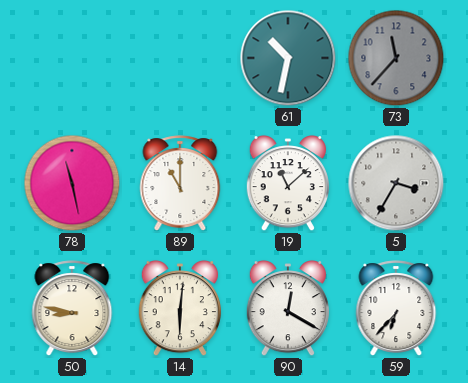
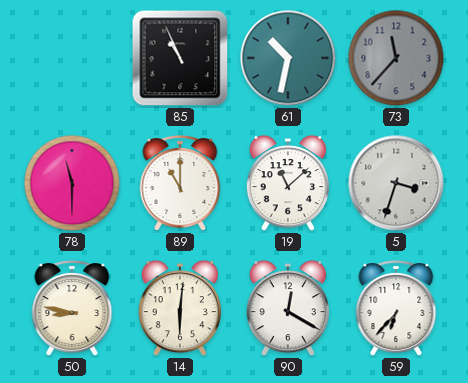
85: none -> 10:56
78: 11:28 -> 11:30
5: 3:35 -> 3:33
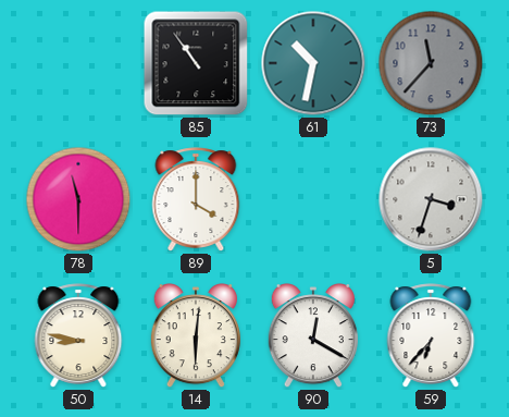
85: 10:56 -> 10:54
89: 11:00 -> 4:00
19: 11:08 -> none
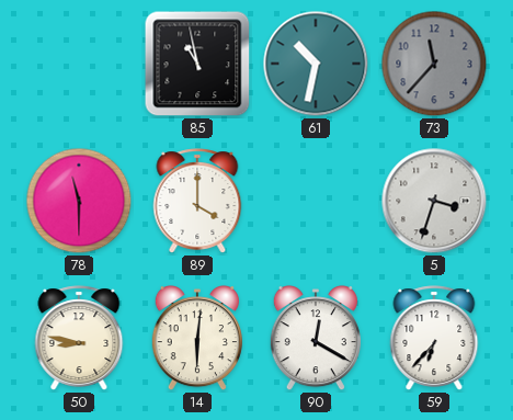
85: 10:54 -> 10:58
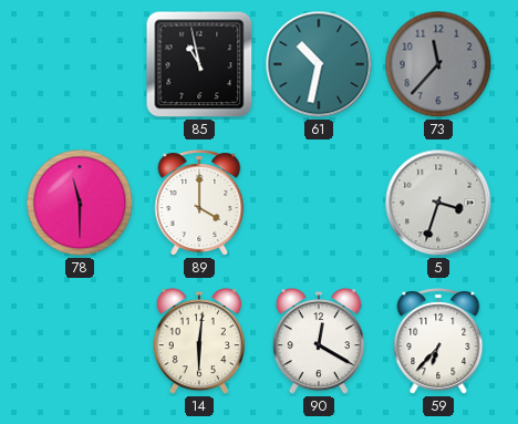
50: 8:47 -> none
